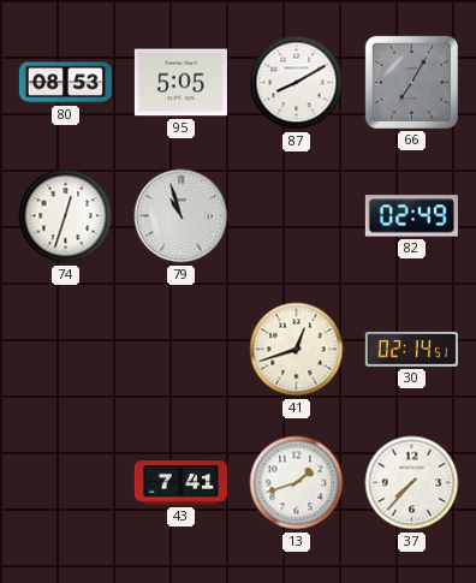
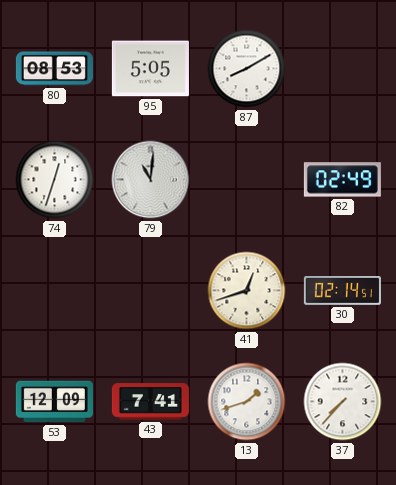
66: 7:05 -> none
79: 10:57 -> 11:01
53: none -> 12:09
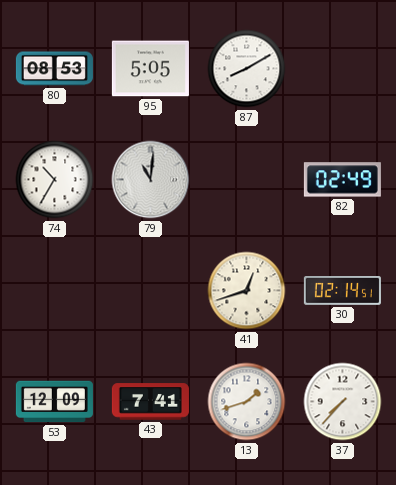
74: 12:33 -> 10:35
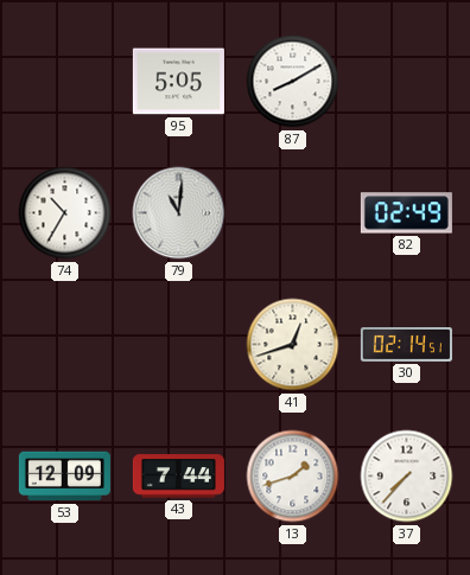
80: 08:53 -> none
43: 7:41 -> 7:44
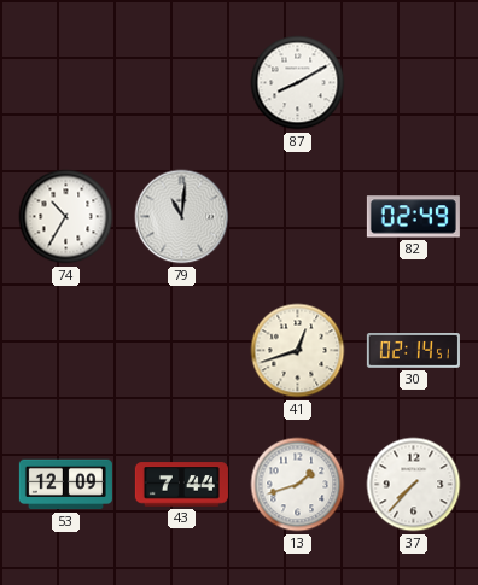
95: 5:05 -> none
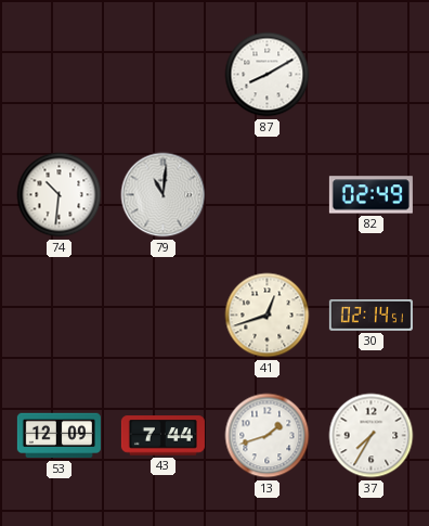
74: 10:35 -> 10:31
37: 7:37 -> 7:35
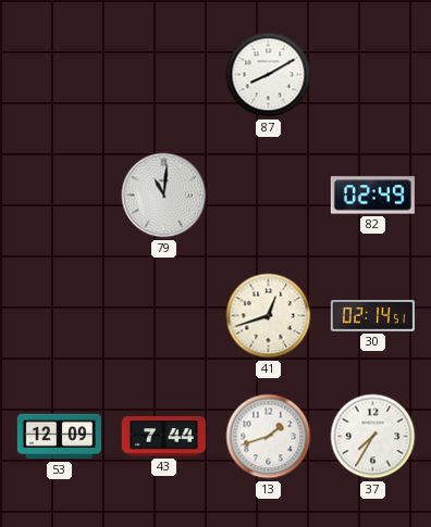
74: 10:31 -> none
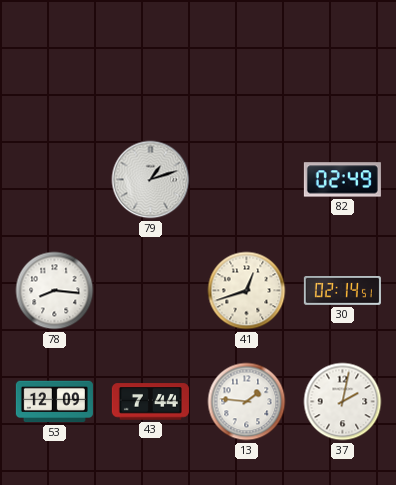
87: 8:10 -> none
79: 11:01 -> 1:12
78: none -> 8:16
13: 1:42 -> 1:46
37: 7:35 -> 2:02
